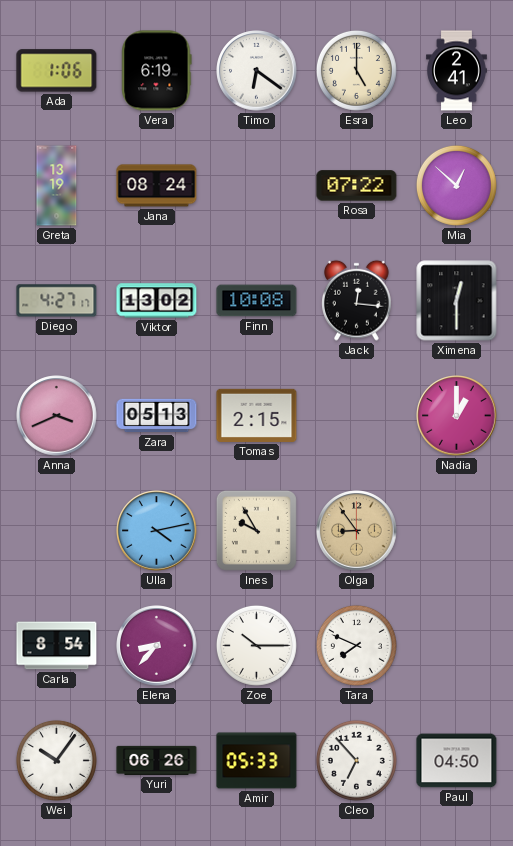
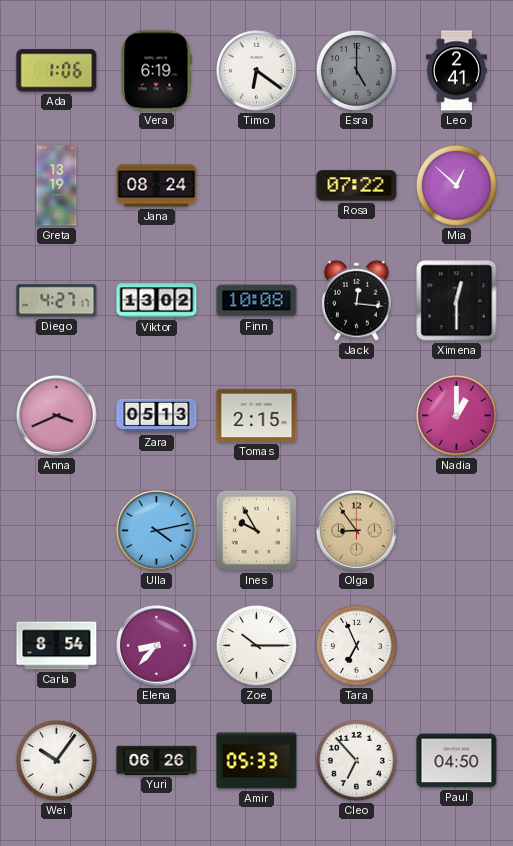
Esra dial: cream -> grey
Tara: 7:49 -> 6:56
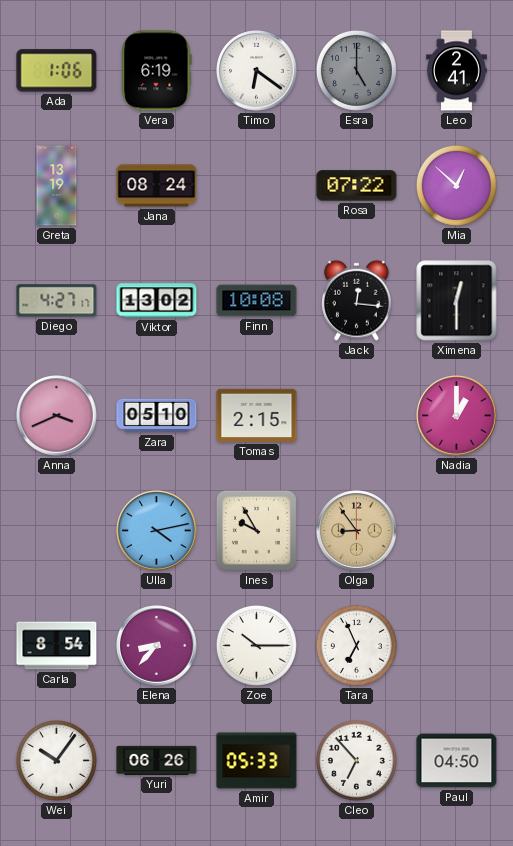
Zara: 05:13 -> 05:10
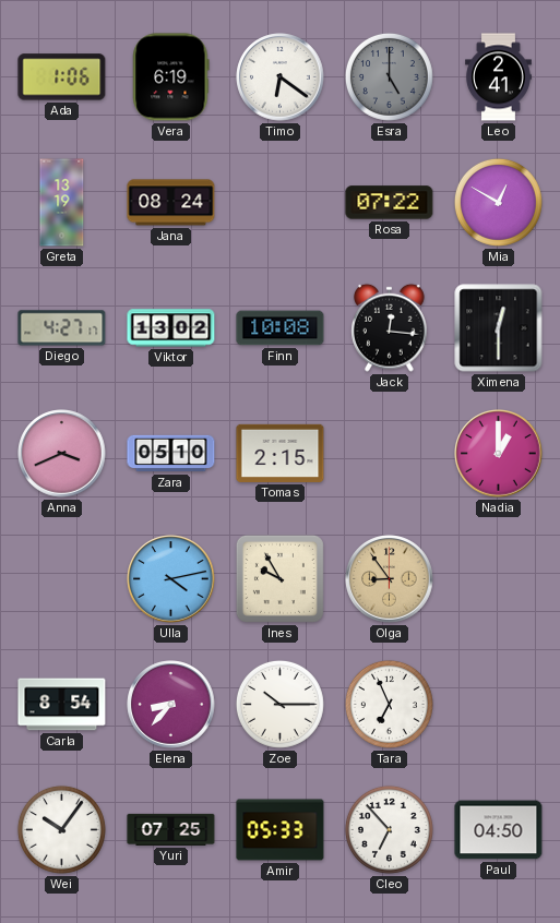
Mia: 12:52 -> 12:50
Yuri: 06:26 -> 07:25
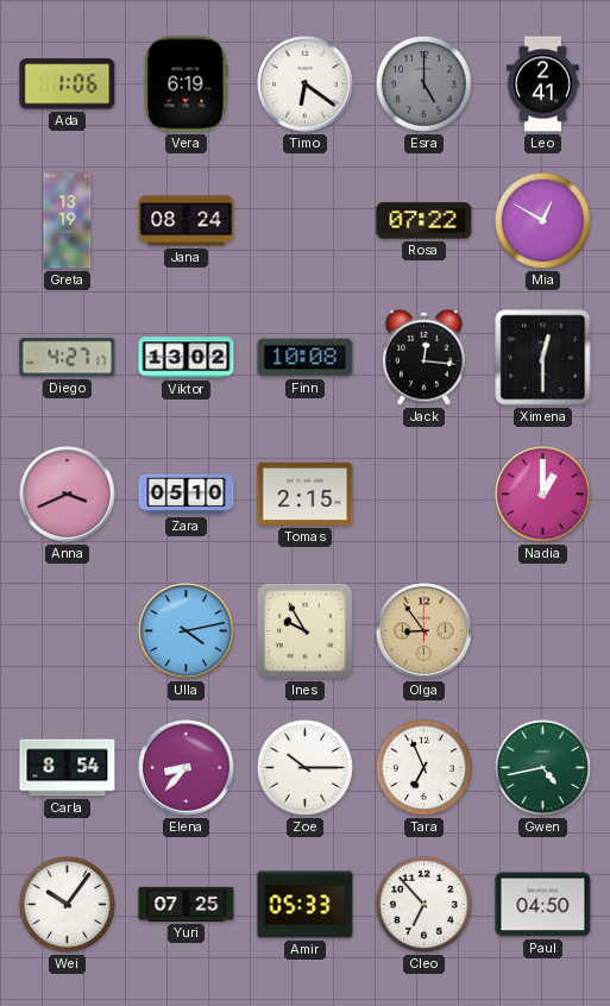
Gwen: none -> 4:43
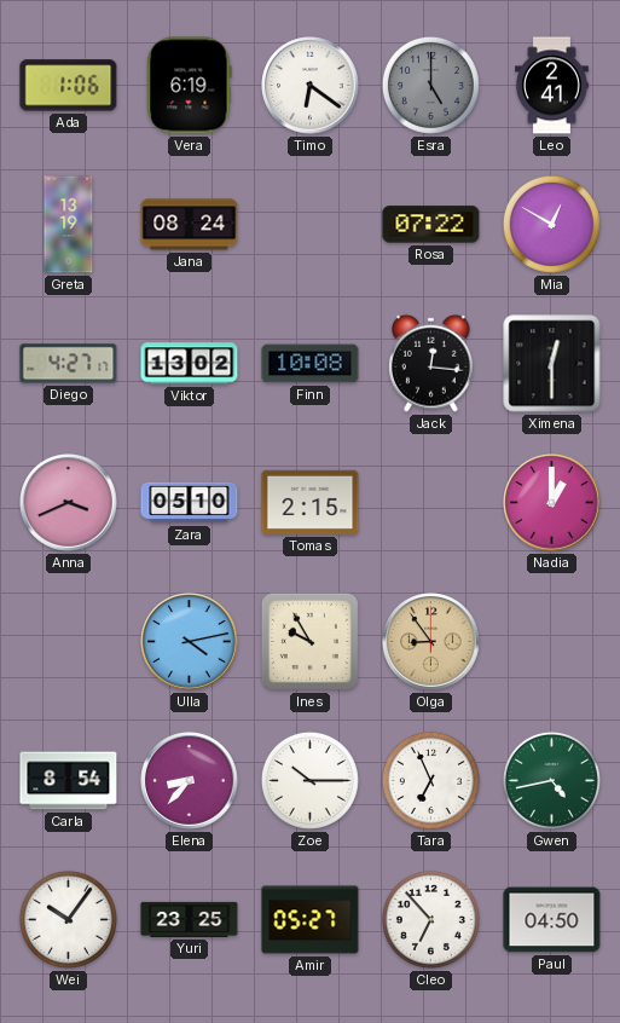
Yuri: 07:25 -> 23:25
Amir: 05:33 -> 05:27
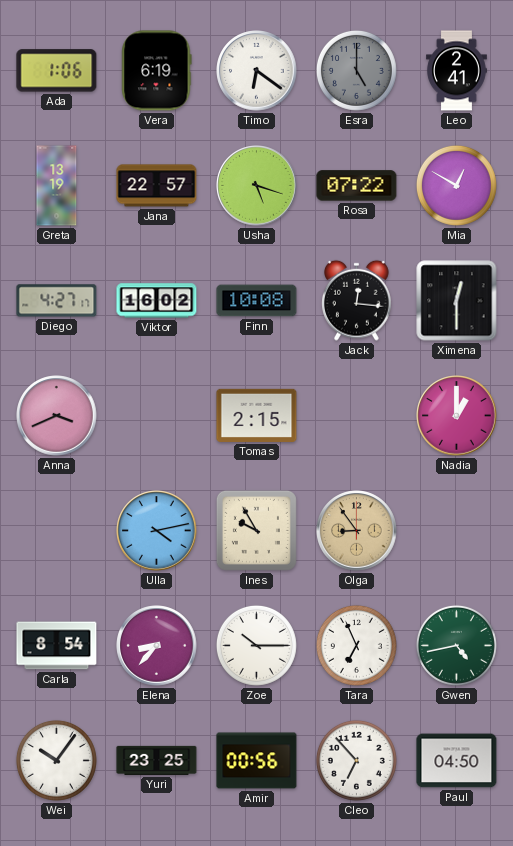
Jana: 08:24 -> 22:57
Usha: none -> 5:18
Viktor: 13:02 -> 16:02
Zara: 05:10 -> none
Amir: 05:27 -> 00:56
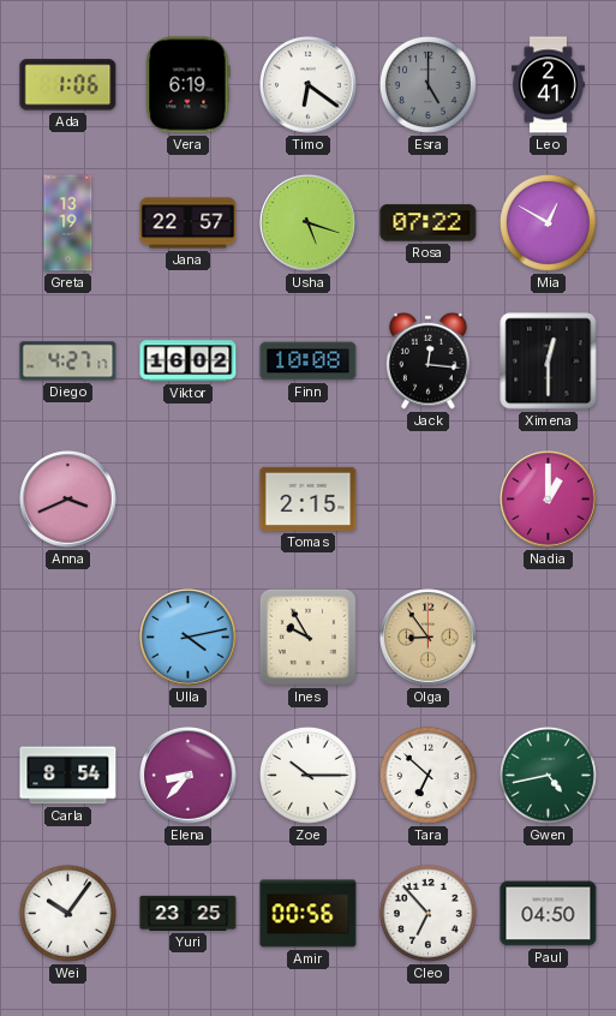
Tara: 6:56 -> 6:52
